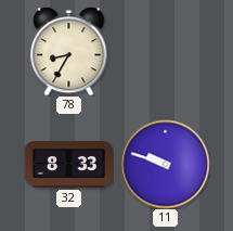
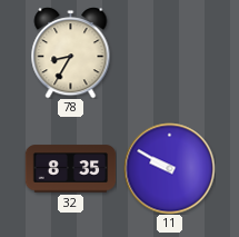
32: 8:33 -> 8:35
11: 9:48 -> 9:50
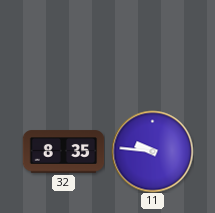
78: 8:35 -> none
11: 9:50 -> 9:46
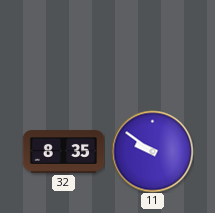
11: 9:46 -> 9:51
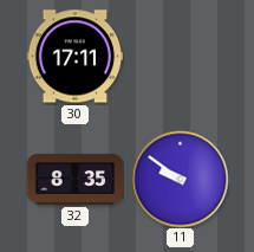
30: none -> 17:11
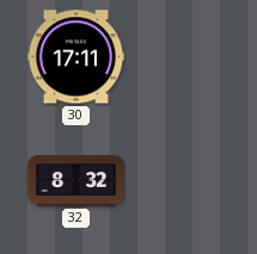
32: 8:35 -> 8:32
11: 9:51 -> none
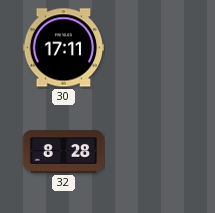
32: 8:32 -> 8:28
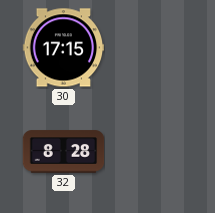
30: 17:11 -> 17:15
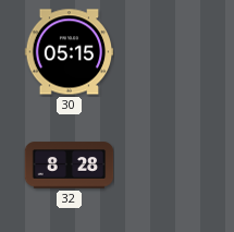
30: 17:15 -> 05:15
